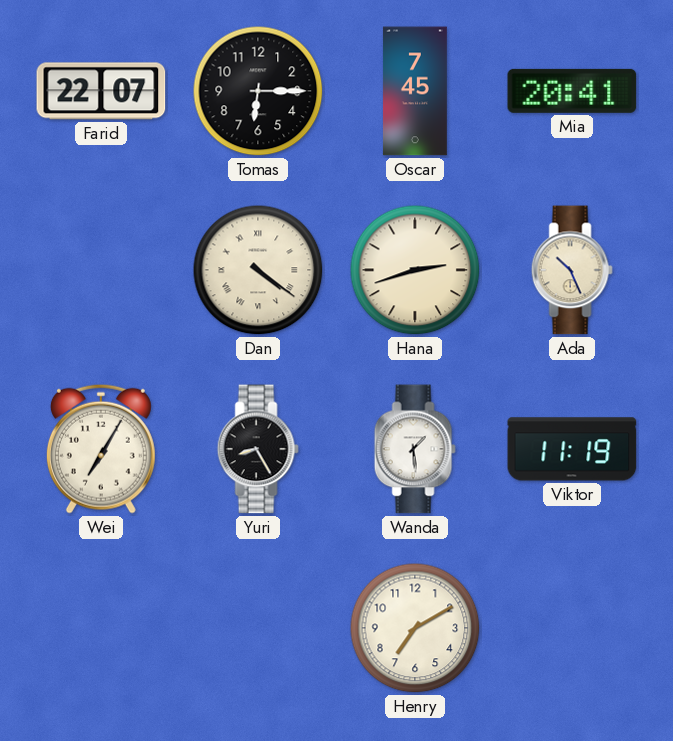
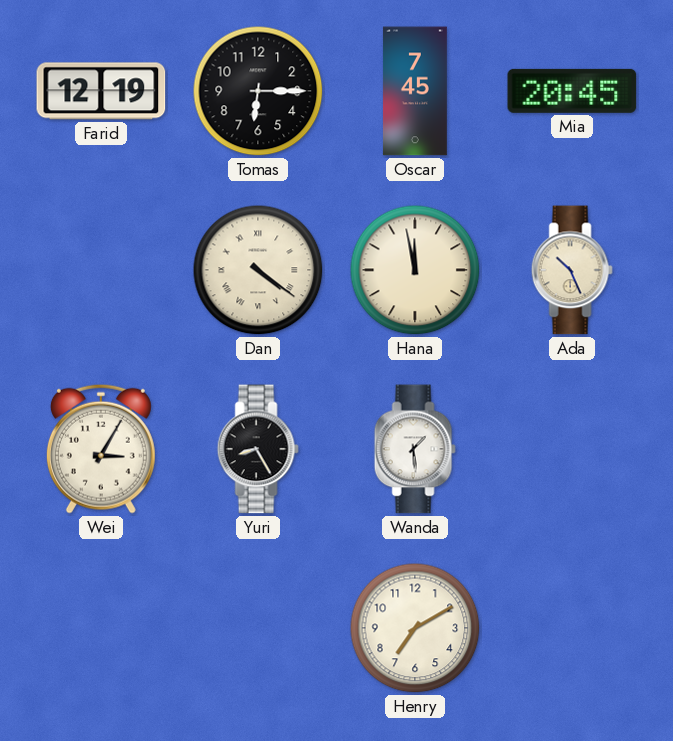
Farid: 22:07 -> 12:19
Mia: 20:41 -> 20:45
Hana: 2:42 -> 11:58
Wei: 7:05 -> 3:05
Viktor: 11:19 -> none
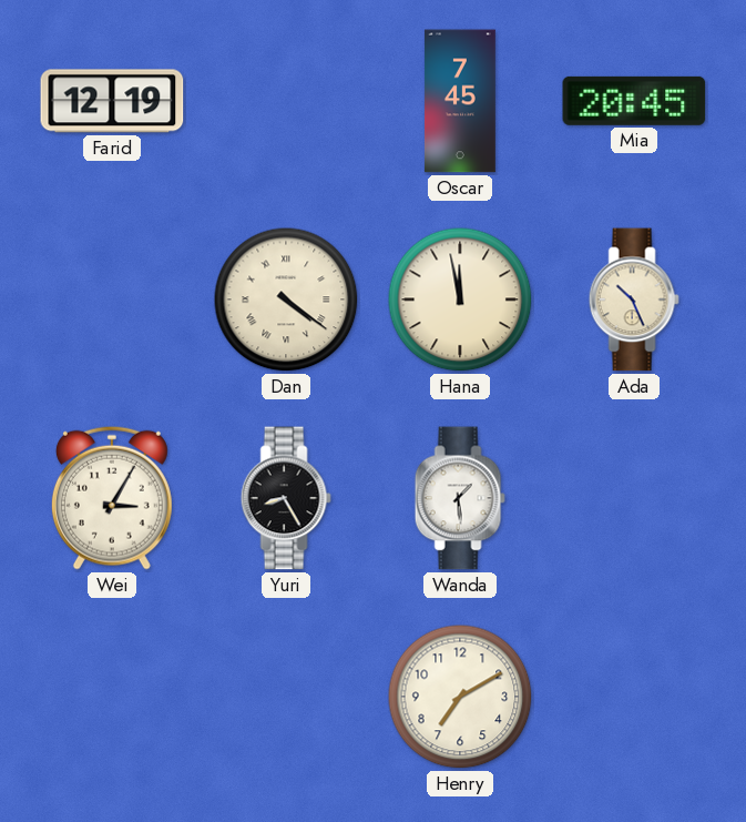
Tomas: 6:15 -> none
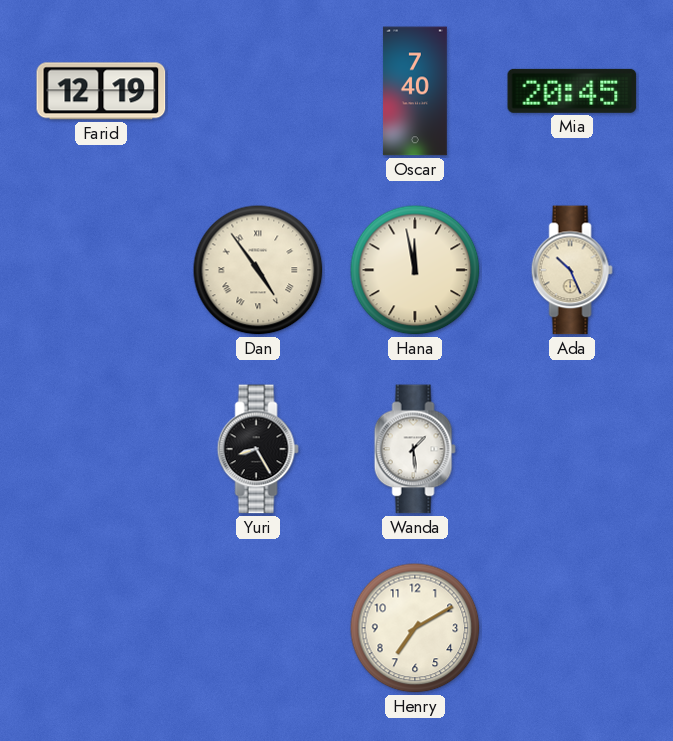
Oscar: 7:45 -> 7:40
Dan: 4:21 -> 4:54
Wei: 3:05 -> none
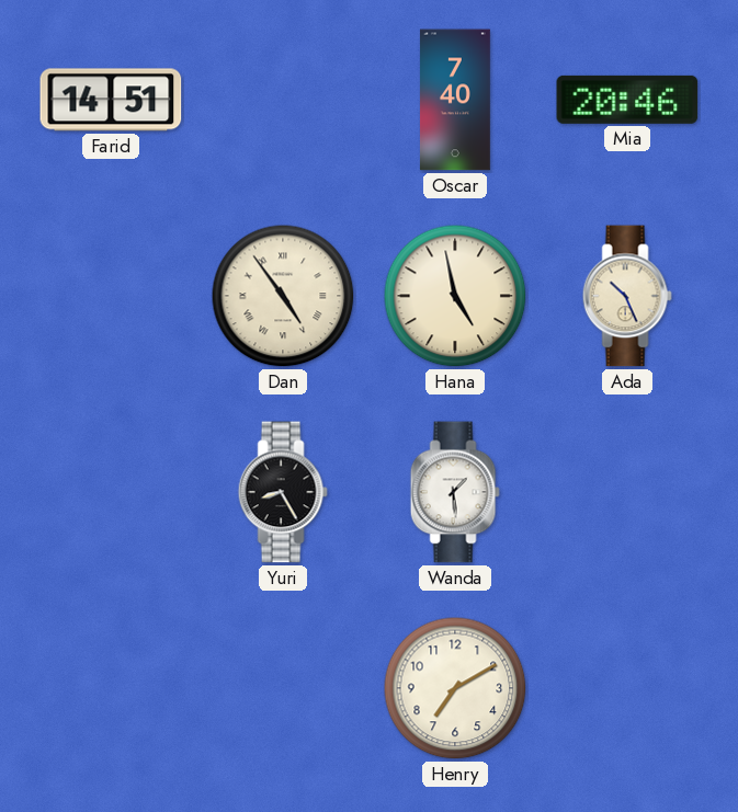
Farid: 12:19 -> 14:51
Mia: 20:45 -> 20:46
Hana: 11:58 -> 4:58
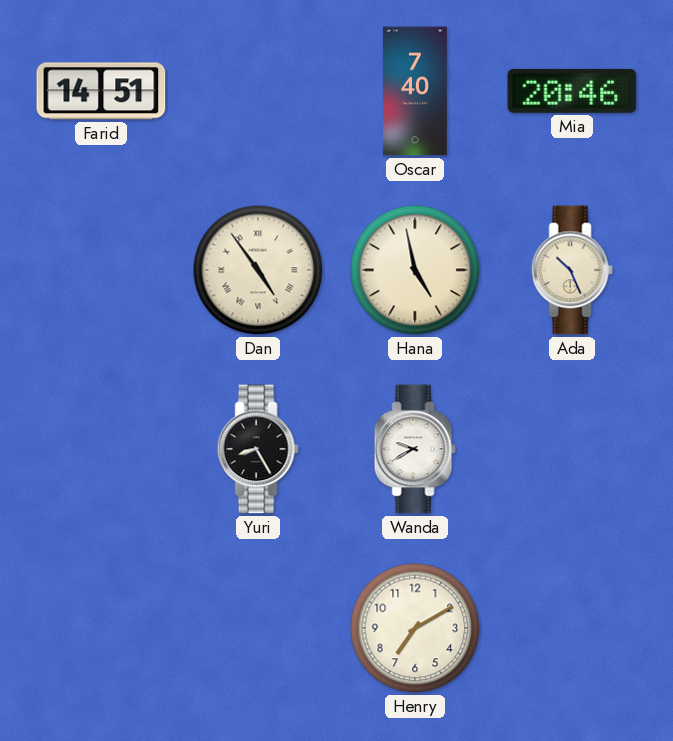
Wanda: 1:29 -> 9:40
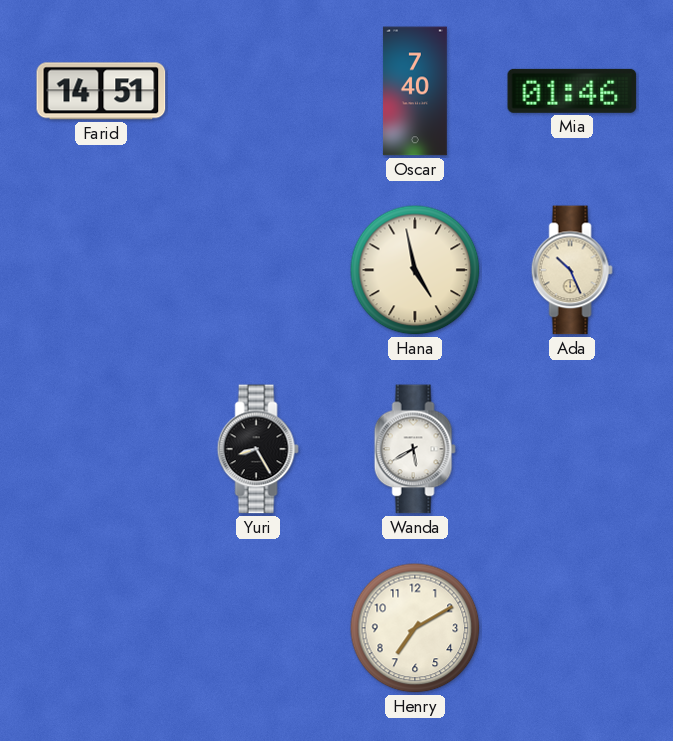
Mia: 20:46 -> 01:46
Dan: 4:54 -> none
Wanda: 9:40 -> 5:40
